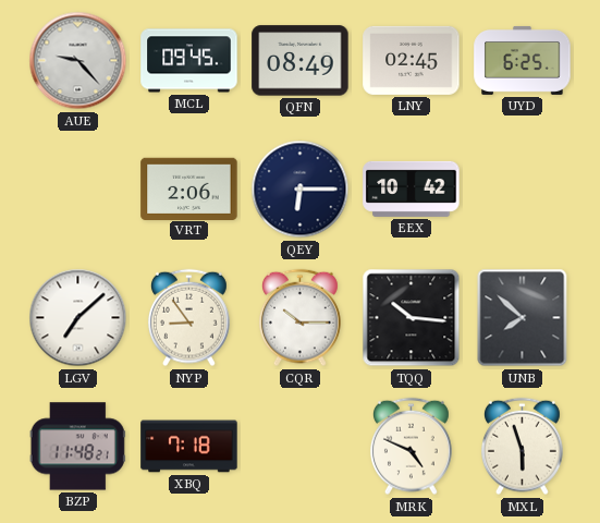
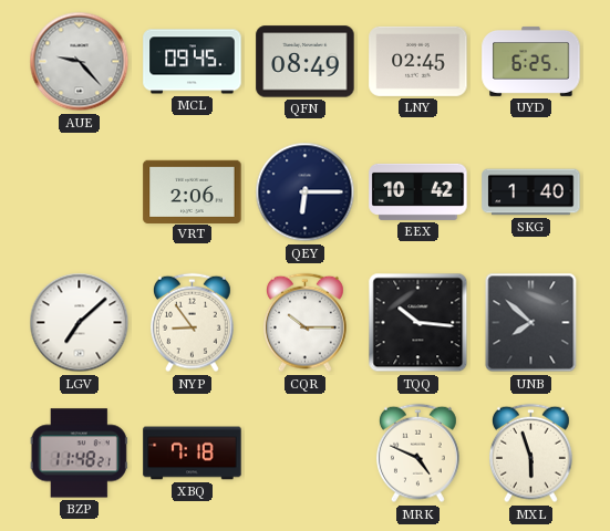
SKG: none -> 1:40
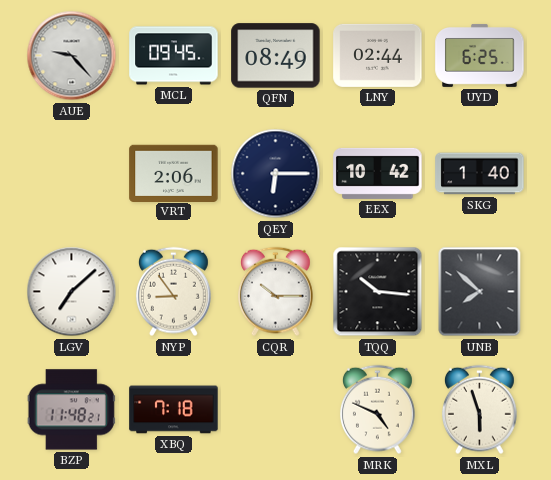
LNY: 02:45 -> 02:44
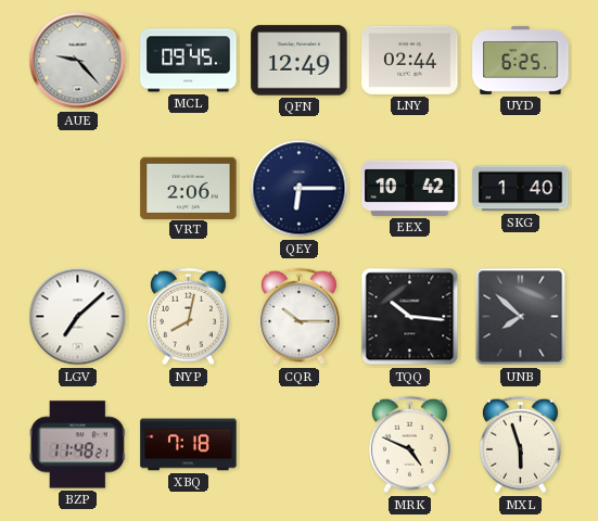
QFN: 08:49 -> 12:49
NYP: 8:54 -> 8:02
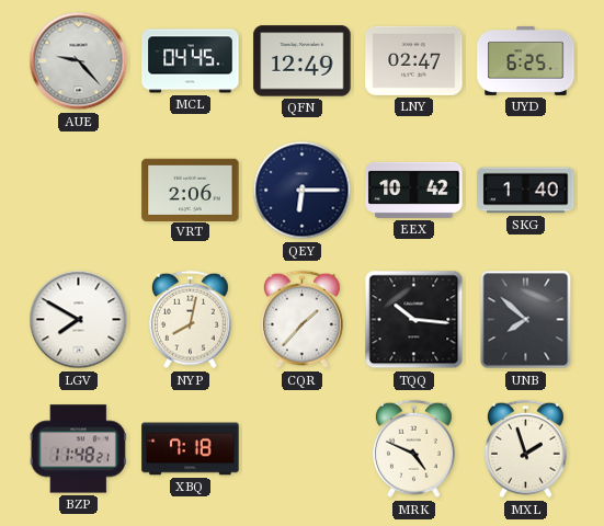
MCL: 09:45 -> 04:45
LNY: 02:44 -> 02:47
LGV: 7:08 -> 7:50
CQR: 10:15 -> 1:37
MXL: 5:57 -> 1:57
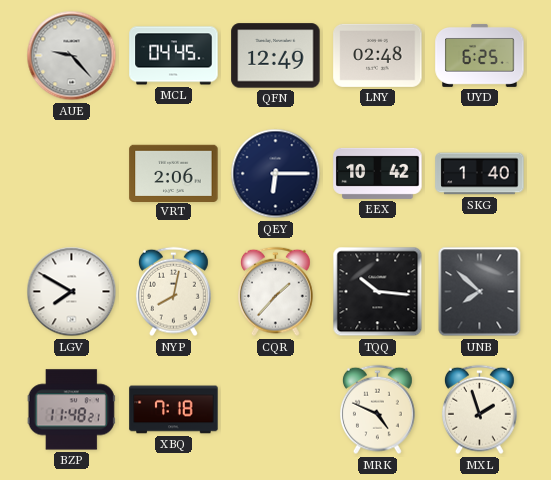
LNY: 02:47 -> 02:48
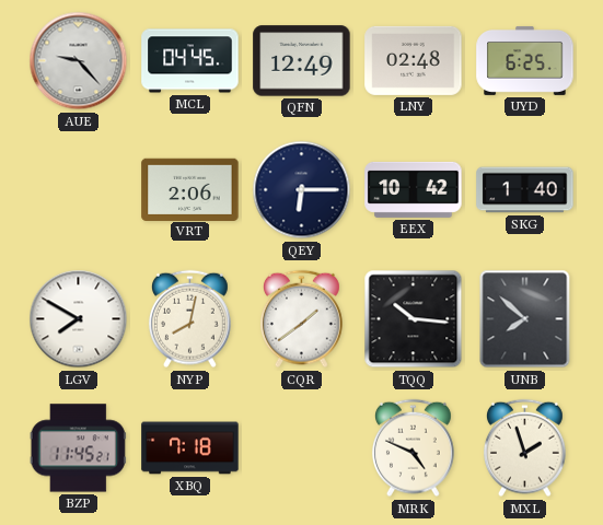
CQR: 1:37 -> 1:39
BZP: 11:48 -> 11:45
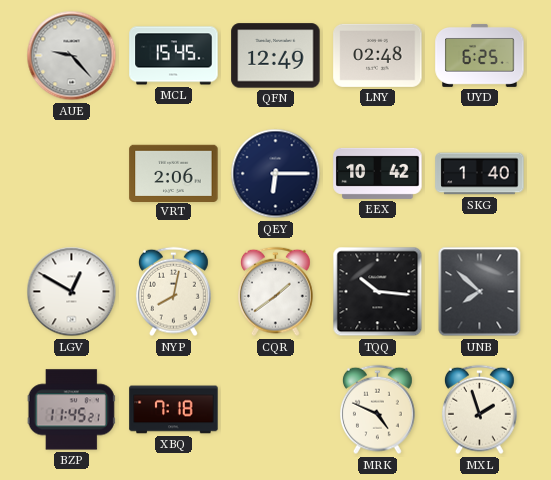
MCL: 04:45 -> 15:45
LGV: 7:50 -> 12:50
